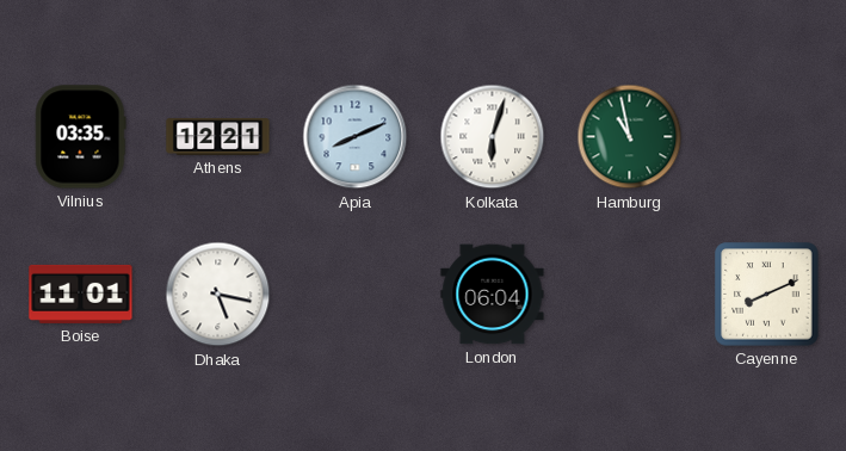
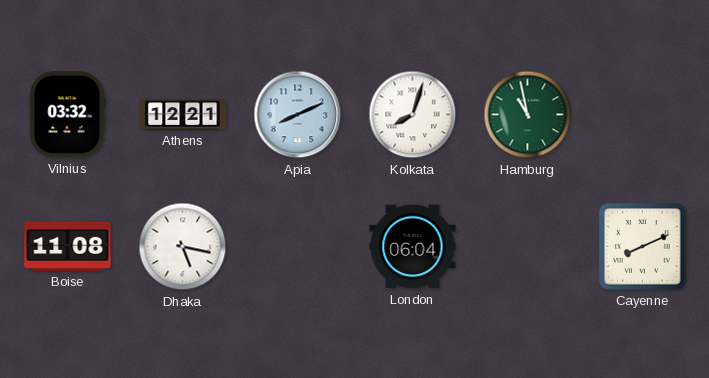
Vilnius: 03:35 -> 03:32
Kolkata: 6:03 -> 8:03
Boise: 11:01 -> 11:08
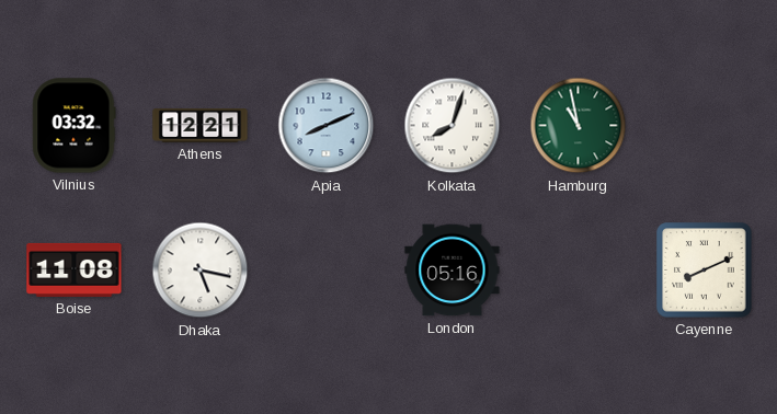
London: 06:04 -> 05:16
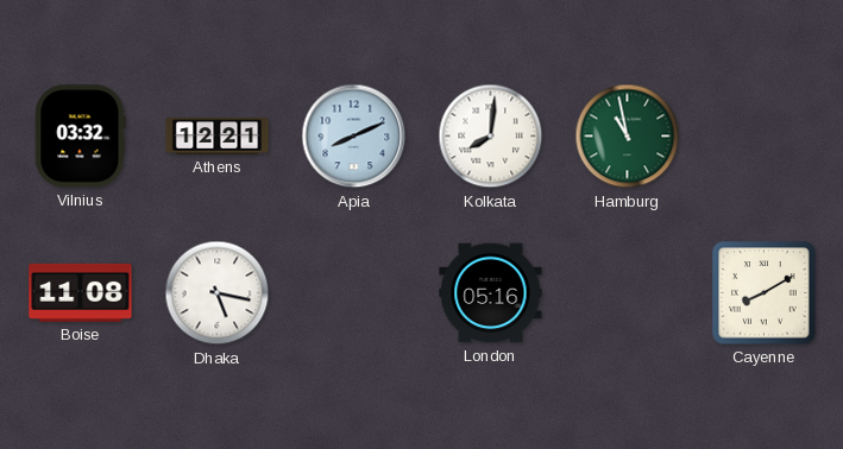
Kolkata: 8:03 -> 8:01
Cayenne: 8:11 -> 8:10
